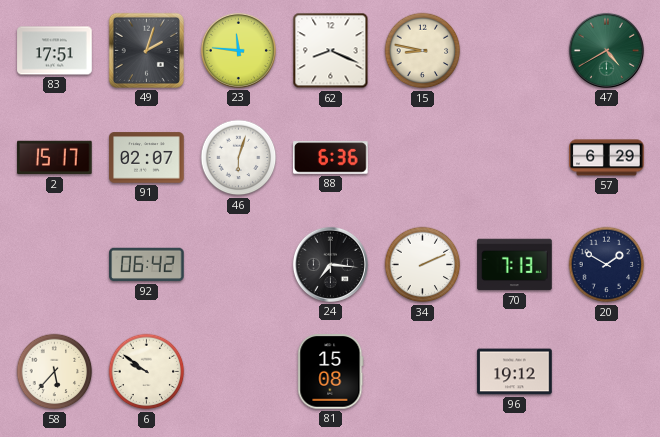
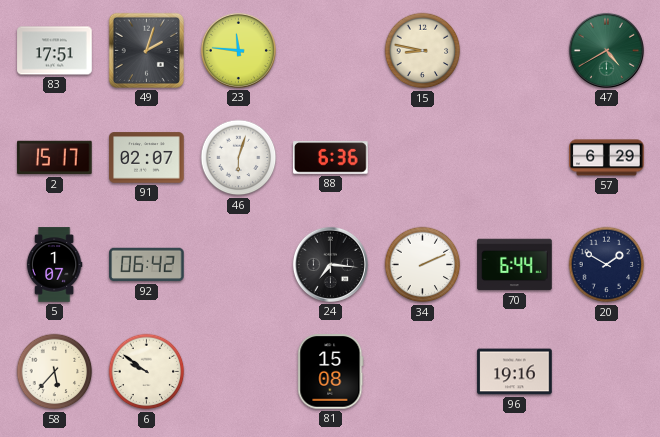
62: 8:19 -> none
5: none -> 1:07
70: 7:13 -> 6:44
96: 19:12 -> 19:16
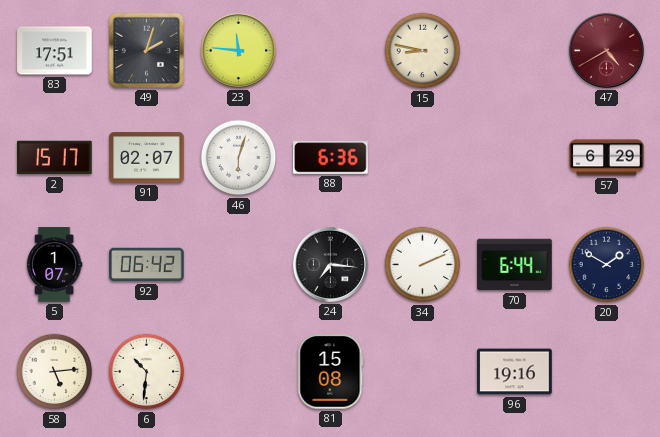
47 dial: green -> burgundy
58: 5:37 -> 5:14
6: 9:51 -> 10:31
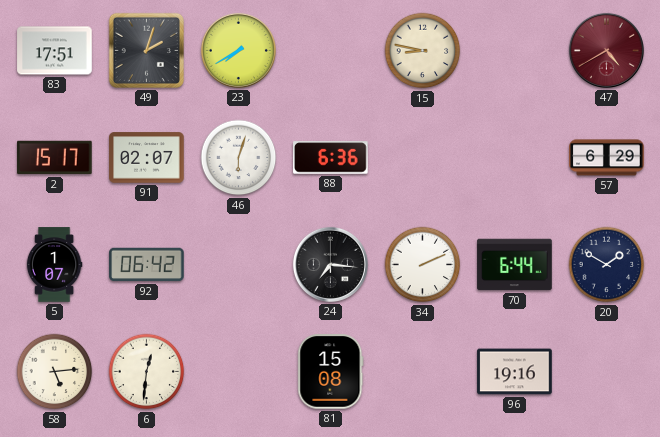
23: 11:46 -> 7:40
6: 10:31 -> 12:31
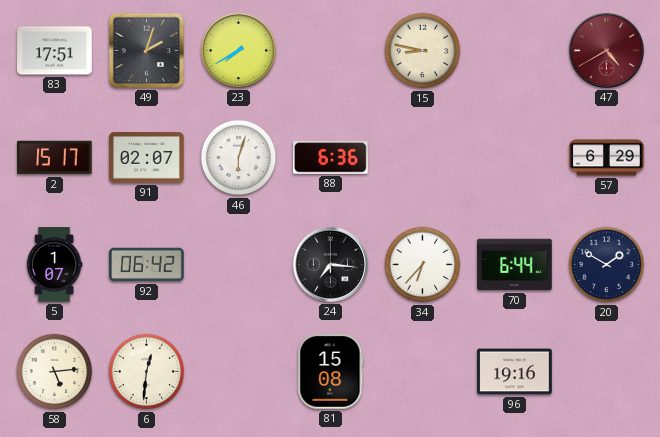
34: 2:11 -> 6:37
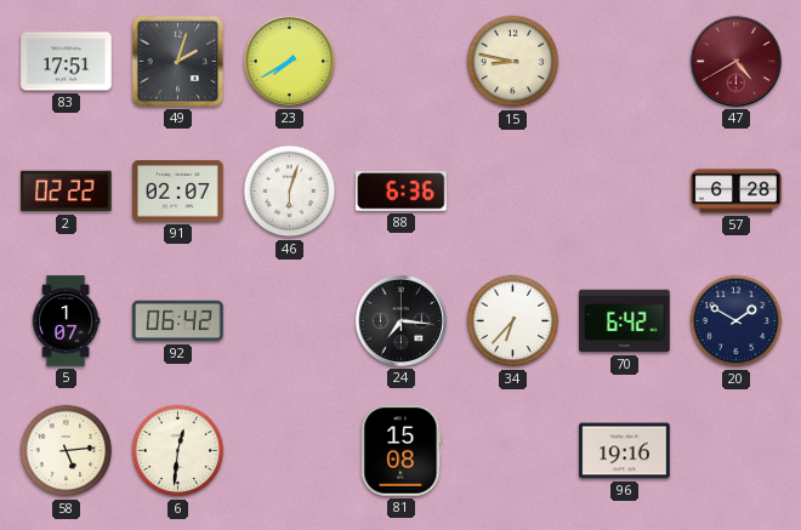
2: 15:17 -> 02:22
57: 6:29 -> 6:28
70: 6:44 -> 6:42
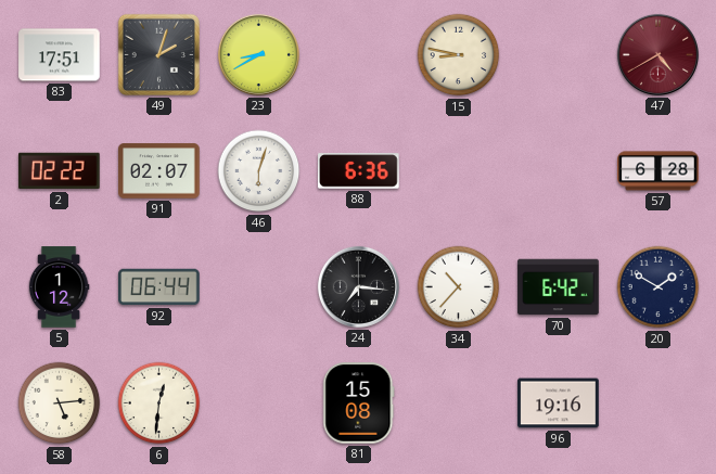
23: 7:40 -> 8:40
5: 1:07 -> 1:12
92: 06:42 -> 06:44
34: 6:37 -> 10:37
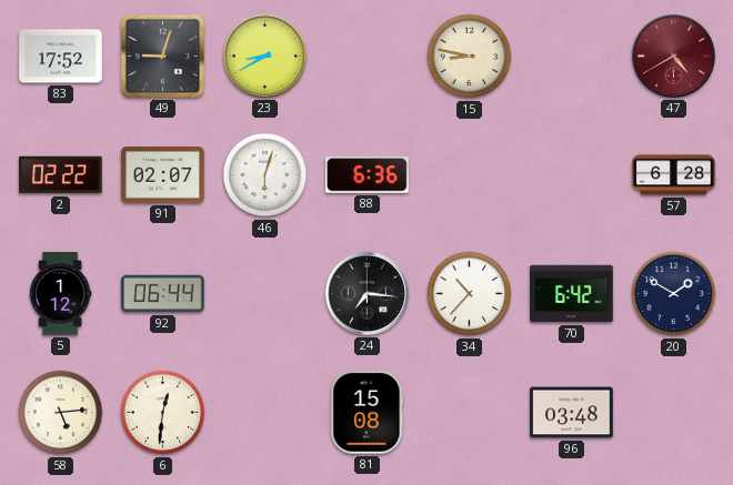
83: 17:51 -> 17:52
49: 2:03 -> 9:03
96: 19:16 -> 03:48
